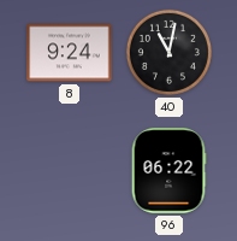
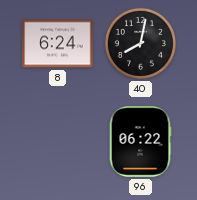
8: 9:24 -> 6:24
40: 11:02 -> 8:02
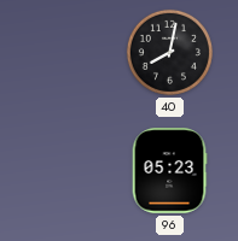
8: 6:24 -> none
96: 06:22 -> 05:23
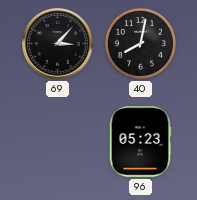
69: none -> 3:07
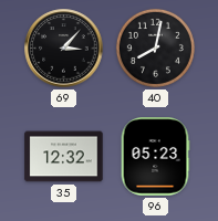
35: none -> 12:32
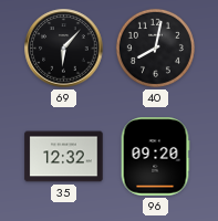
69: 3:07 -> 6:07
96: 05:23 -> 09:20
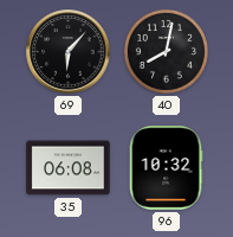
35: 12:32 -> 06:08
96: 09:20 -> 10:32
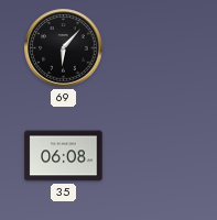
40: 8:02 -> none
96: 10:32 -> none
